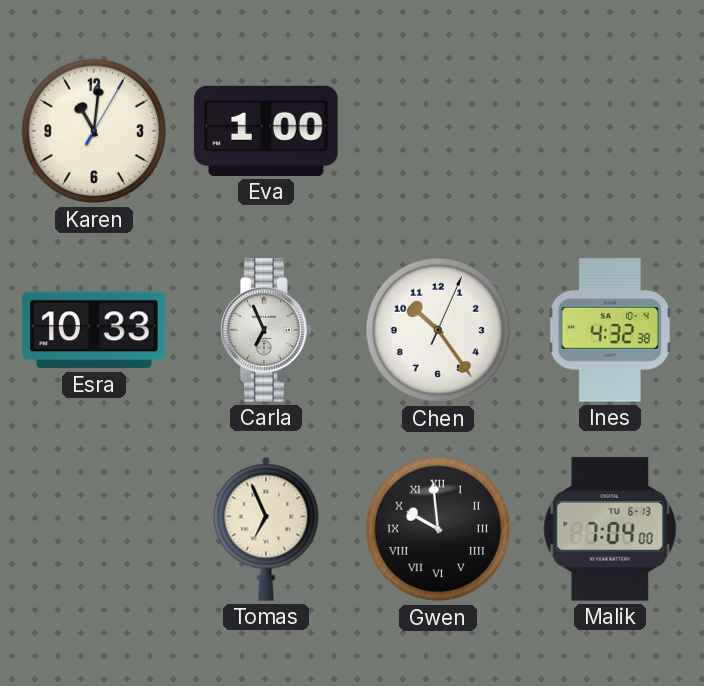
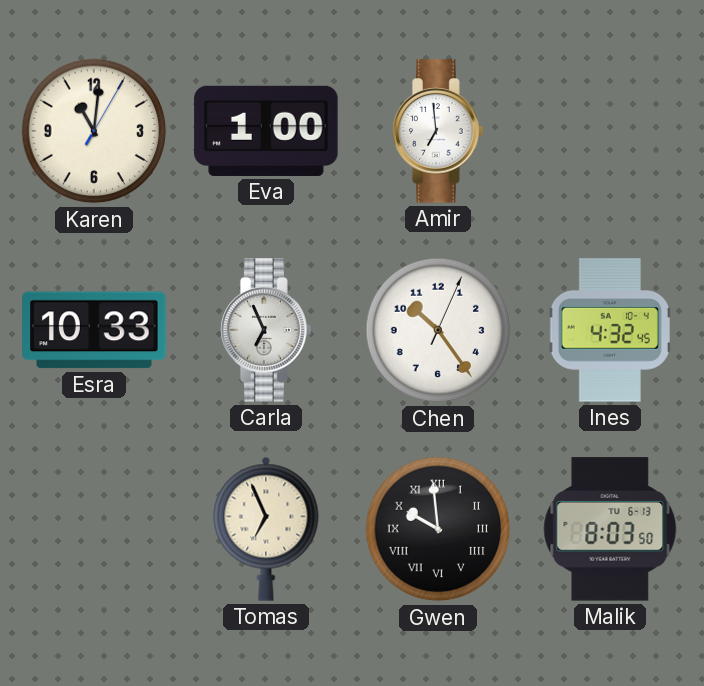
Amir: none -> 6:59
Ines: 4:32:38 -> 4:32:45
Malik: 7:04 -> 8:03
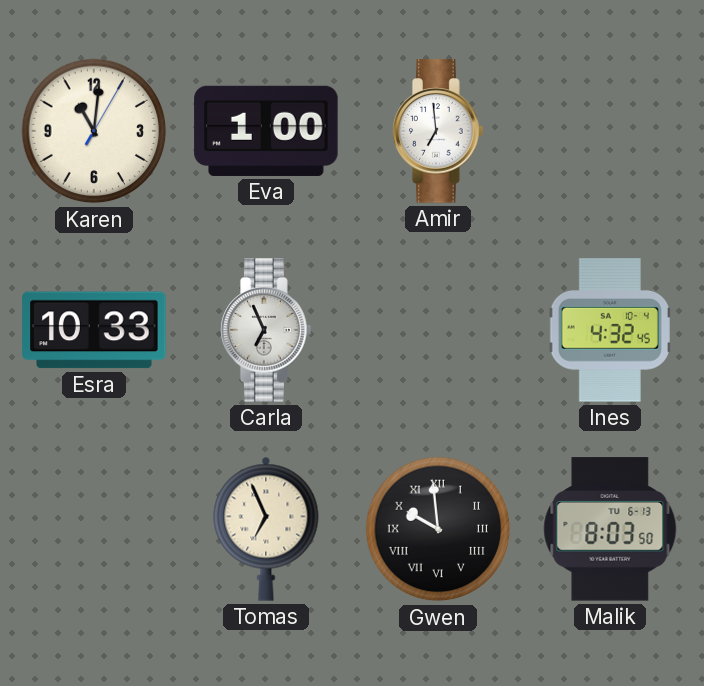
Chen: 10:24 -> none
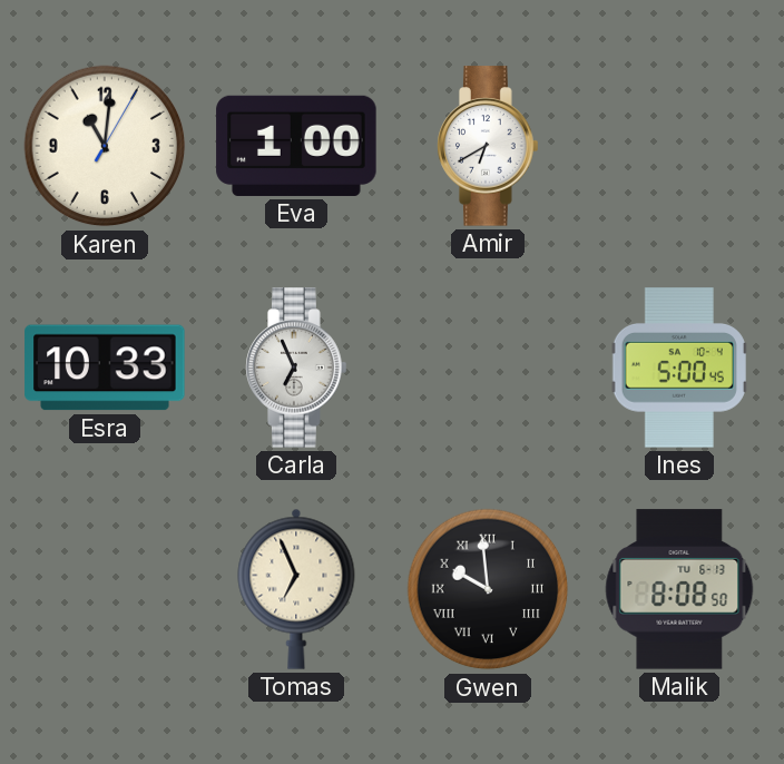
Amir: 6:59 -> 6:40
Ines: 4:32 -> 5:00
Malik: 8:03 -> 8:08
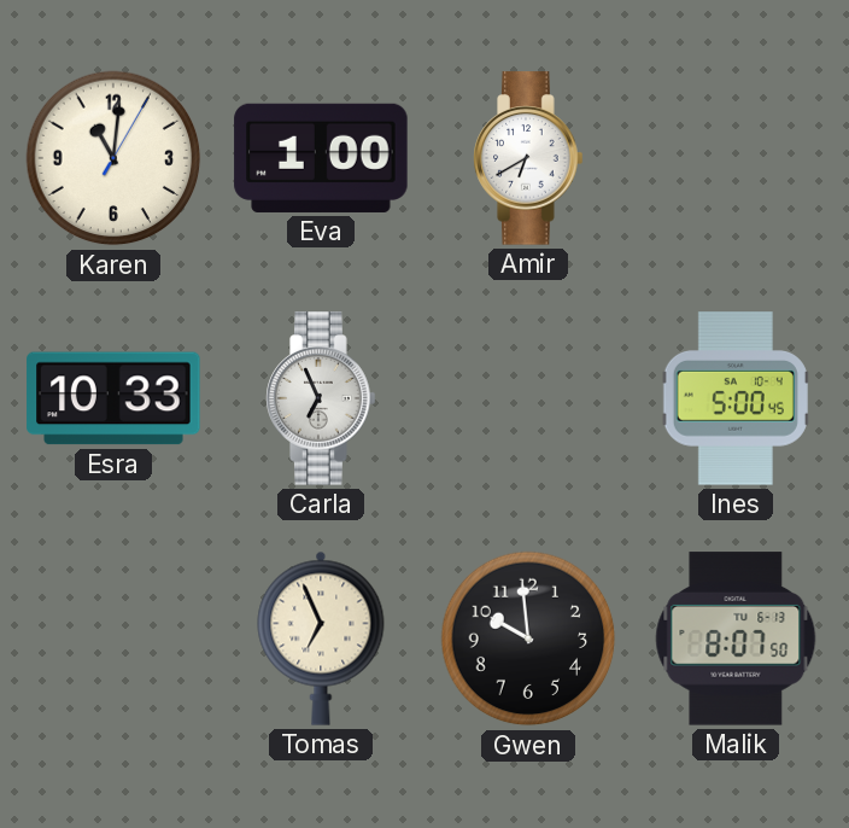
Gwen numerals: Roman -> Arabic
Malik: 8:08 -> 8:07
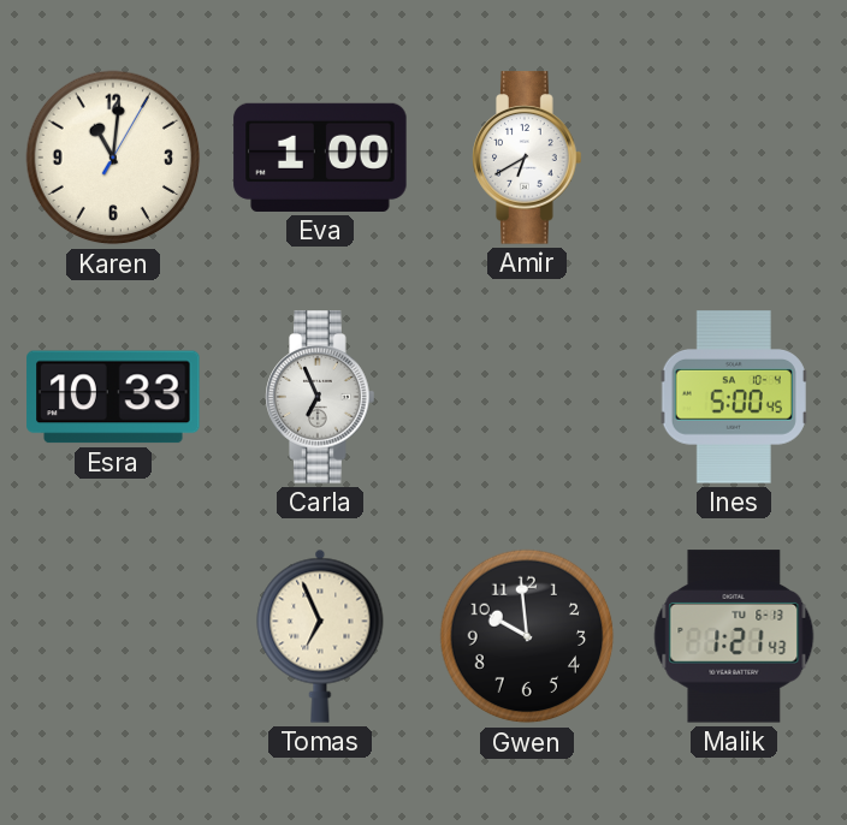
Malik: 8:07 -> 1:21
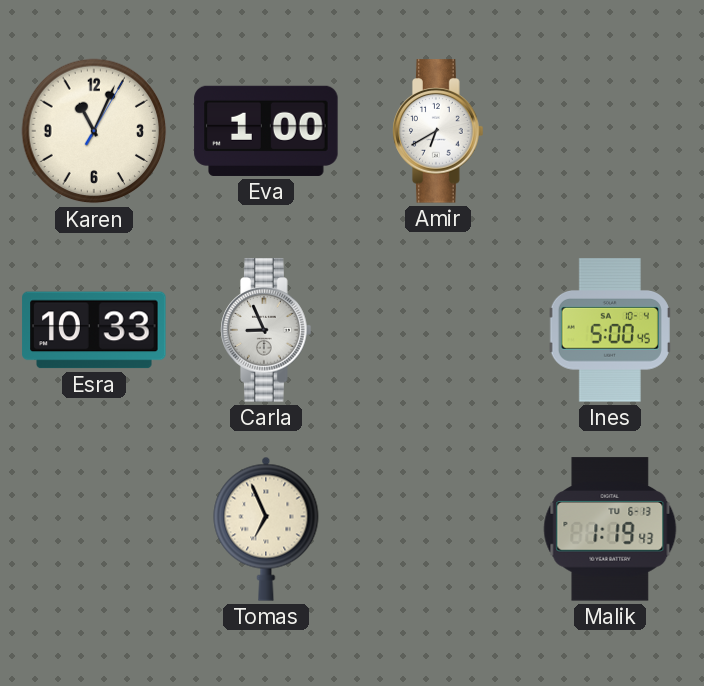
Karen: 11:01 -> 11:04
Carla: 6:56 -> 8:56
Gwen: 9:59 -> none
Malik: 1:21 -> 1:19
